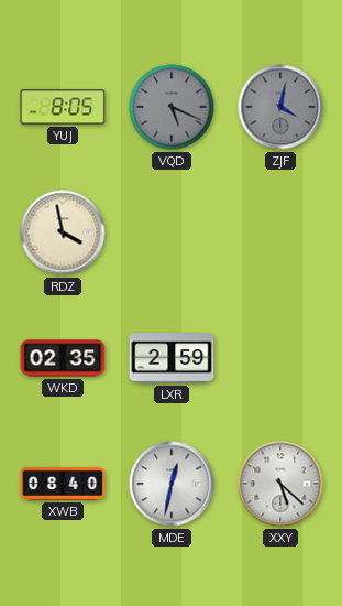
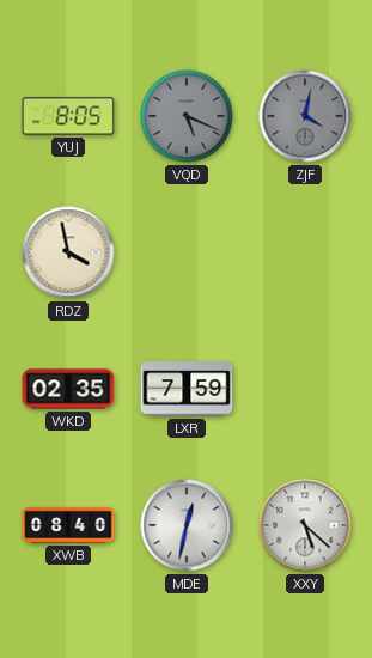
LXR: 2:59 -> 7:59
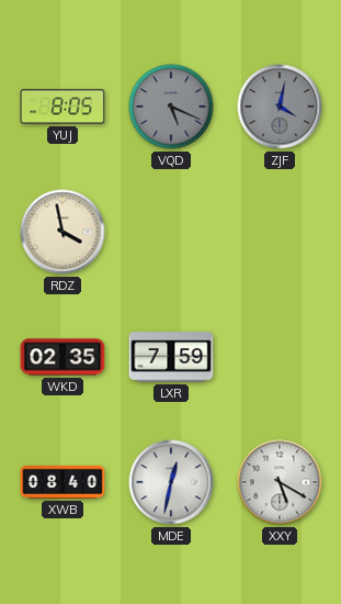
XXY: 5:22 -> 5:20
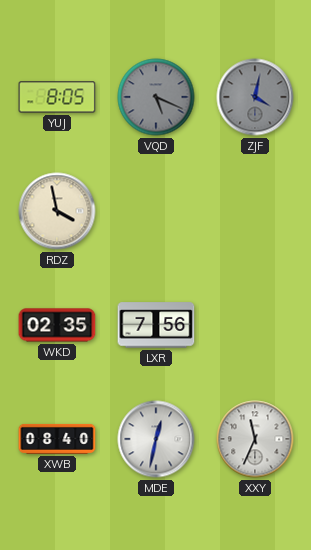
LXR: 7:59 -> 7:56
XXY: 5:20 -> 11:34
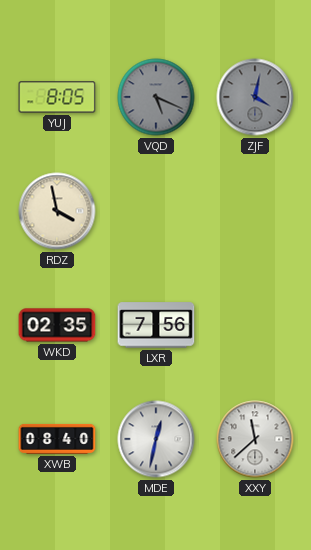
XXY: 11:34 -> 11:38
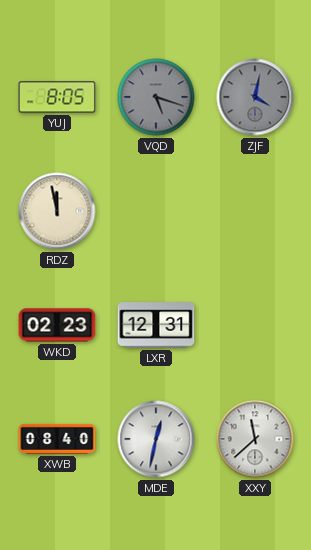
VQD: 5:19 -> 5:18
RDZ: 3:58 -> 11:58
WKD: 02:35 -> 02:23
LXR: 7:56 -> 12:31
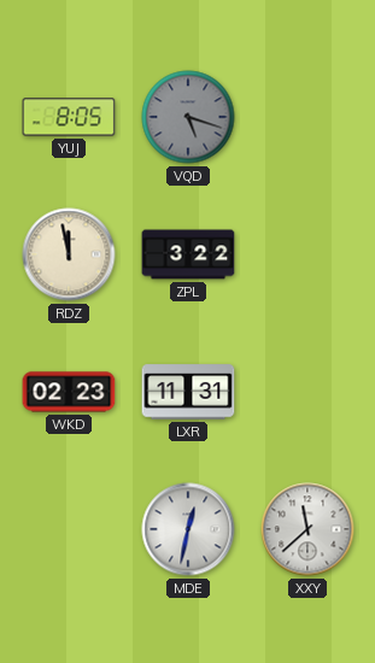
ZJF: 4:02 -> none
ZPL: none -> 3:22
LXR: 12:31 -> 11:31
XWB: 08:40 -> none
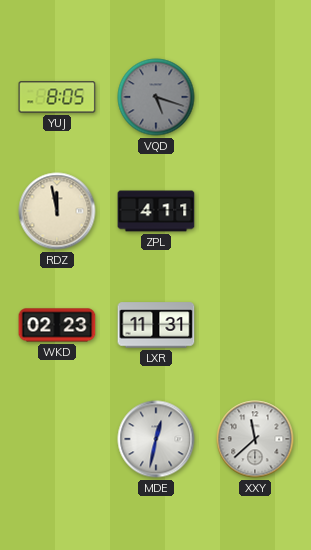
ZPL: 3:22 -> 4:11
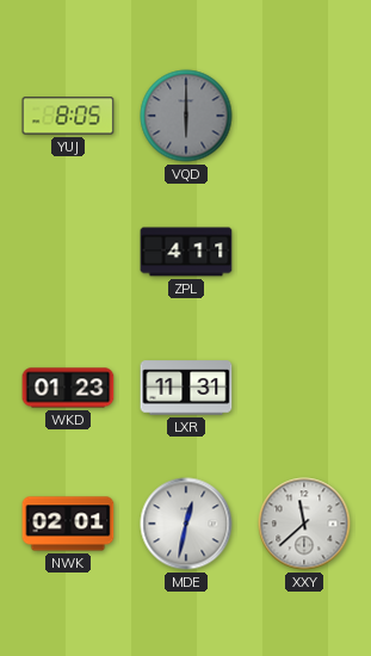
VQD: 5:18 -> 6:00
RDZ: 11:58 -> none
WKD: 02:23 -> 01:23
NWK: none -> 02:01
